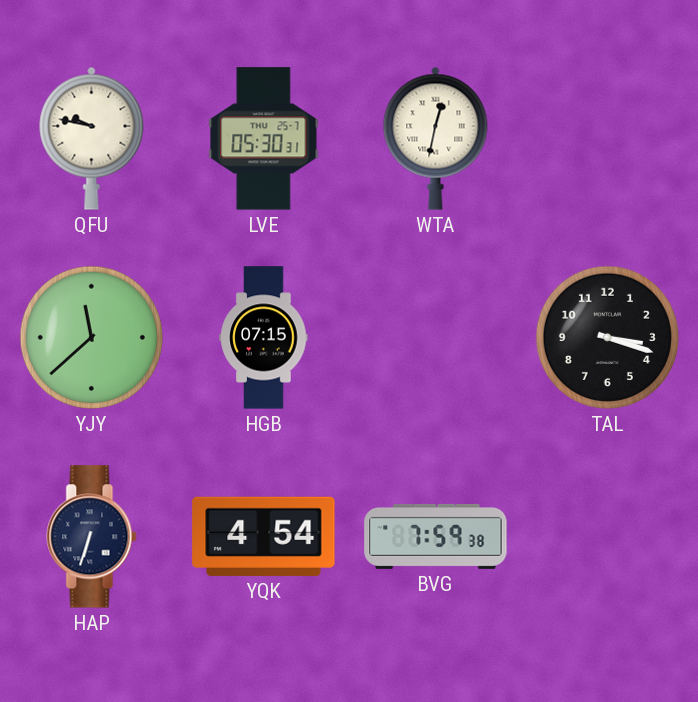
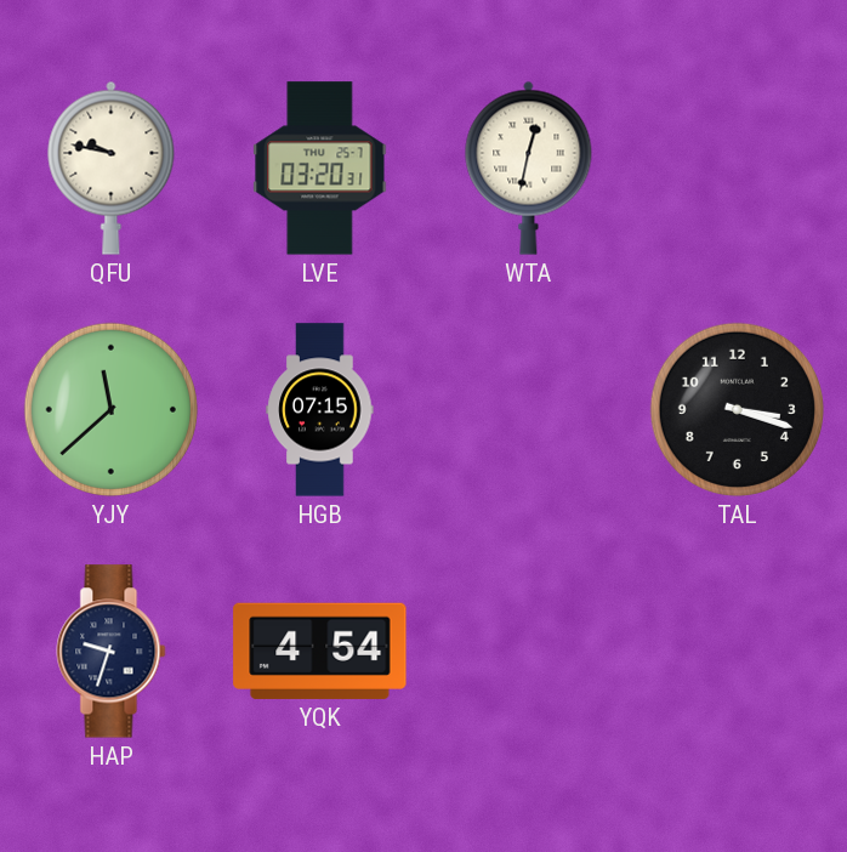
LVE: 05:30 -> 03:20
HAP: 6:33 -> 9:33
BVG: 7:59 -> none
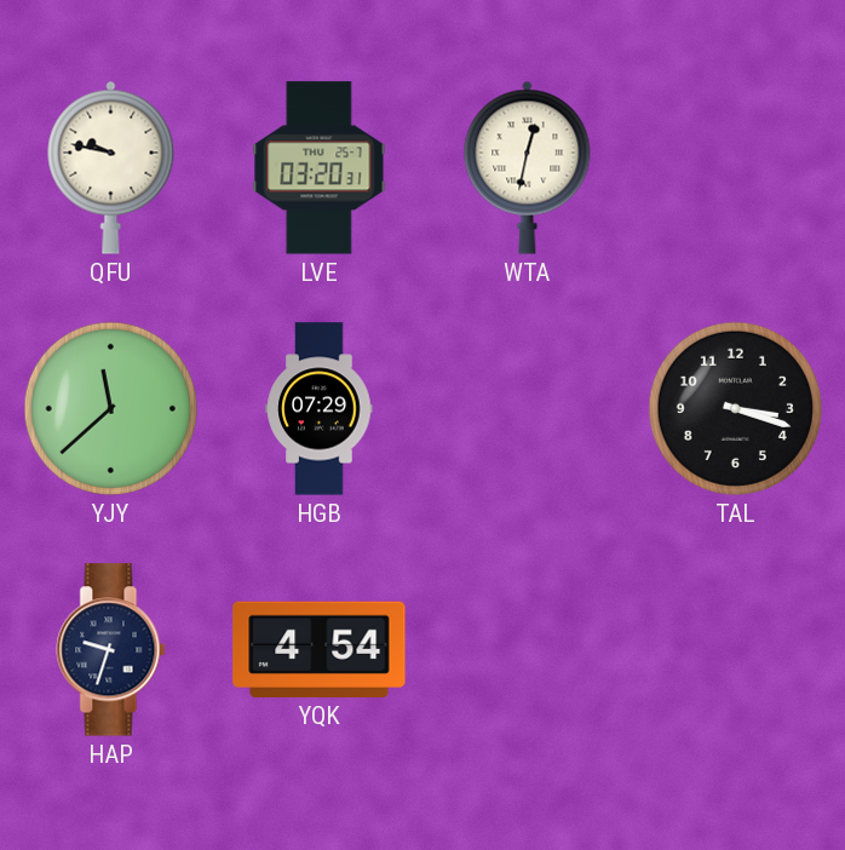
HGB: 07:15 -> 07:29
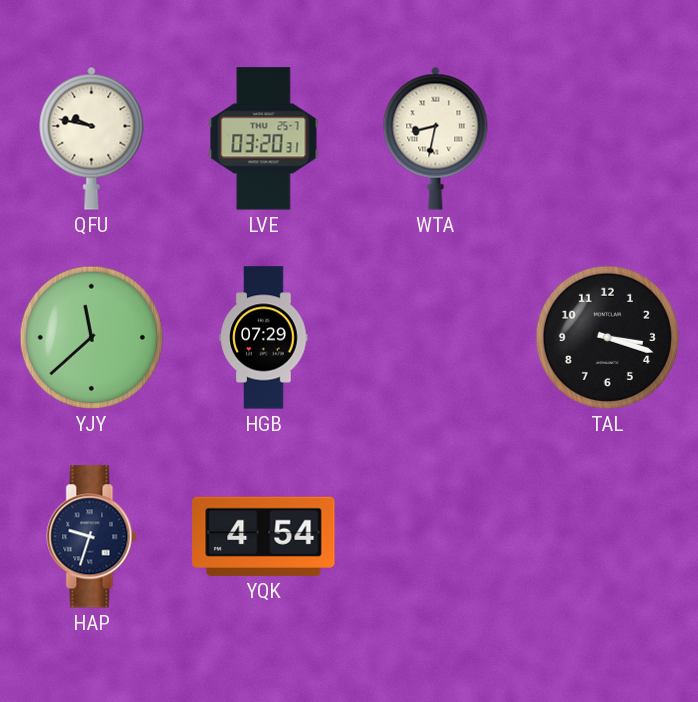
WTA: 12:32 -> 8:32
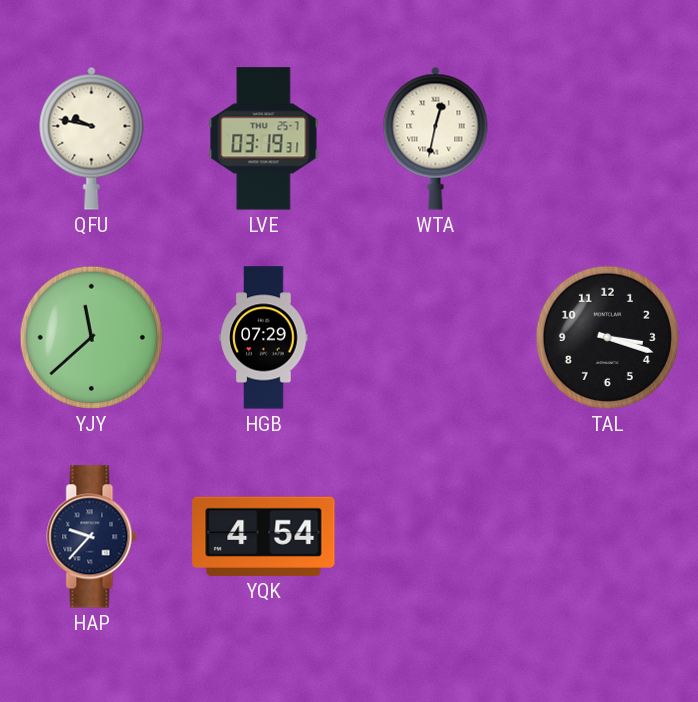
LVE: 03:20 -> 03:19
WTA: 8:32 -> 12:32
HAP: 9:33 -> 9:37
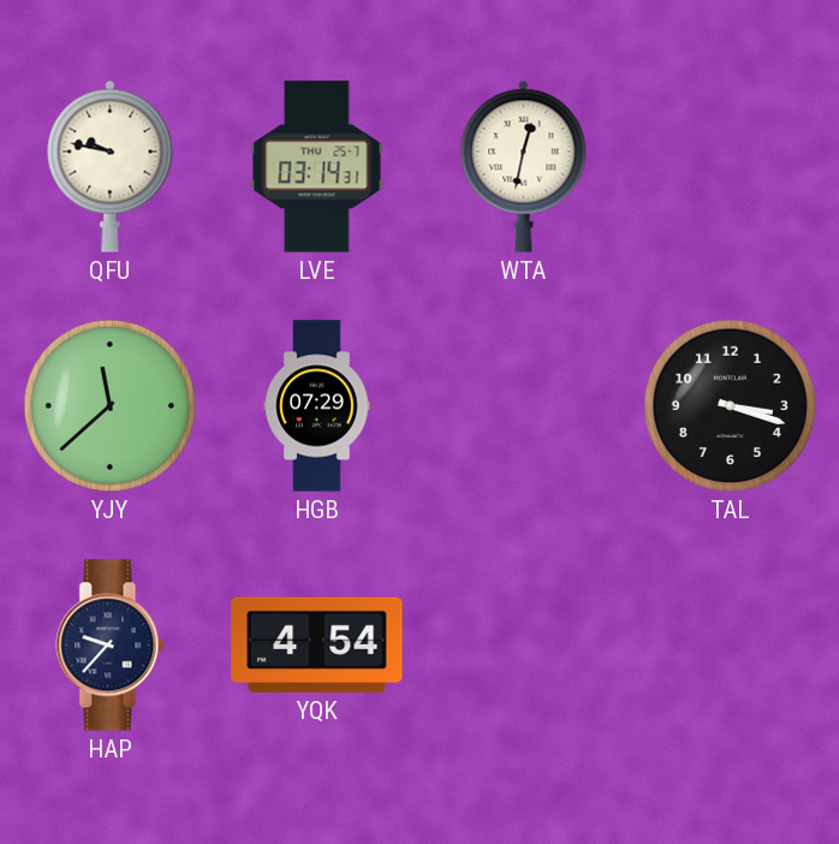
LVE: 03:19 -> 03:14
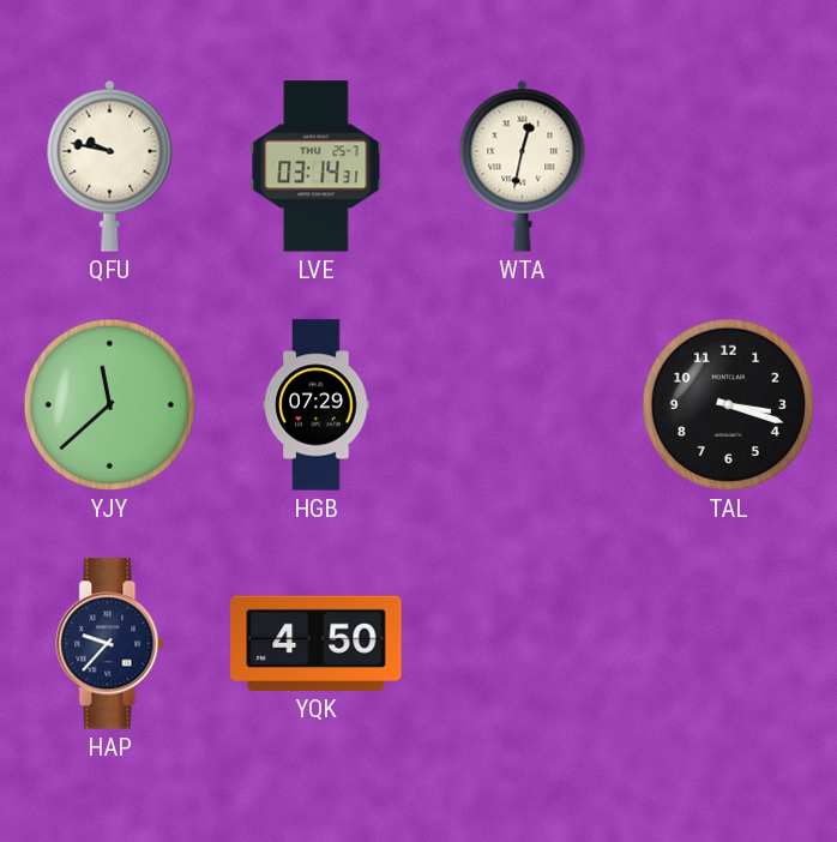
YQK: 4:54 -> 4:50
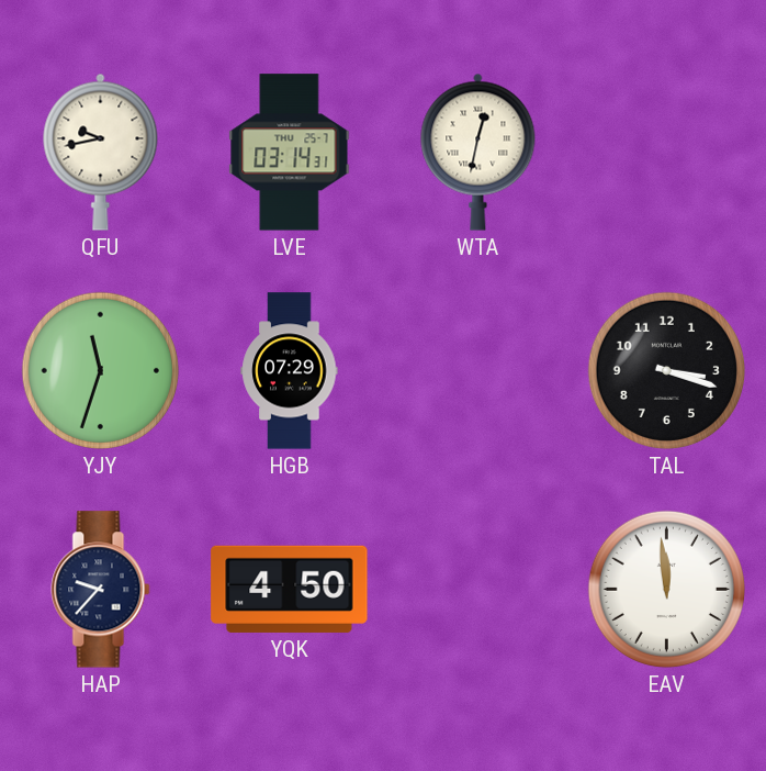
QFU: 9:47 -> 9:43
YJY: 11:38 -> 11:33
EAV: none -> 11:59
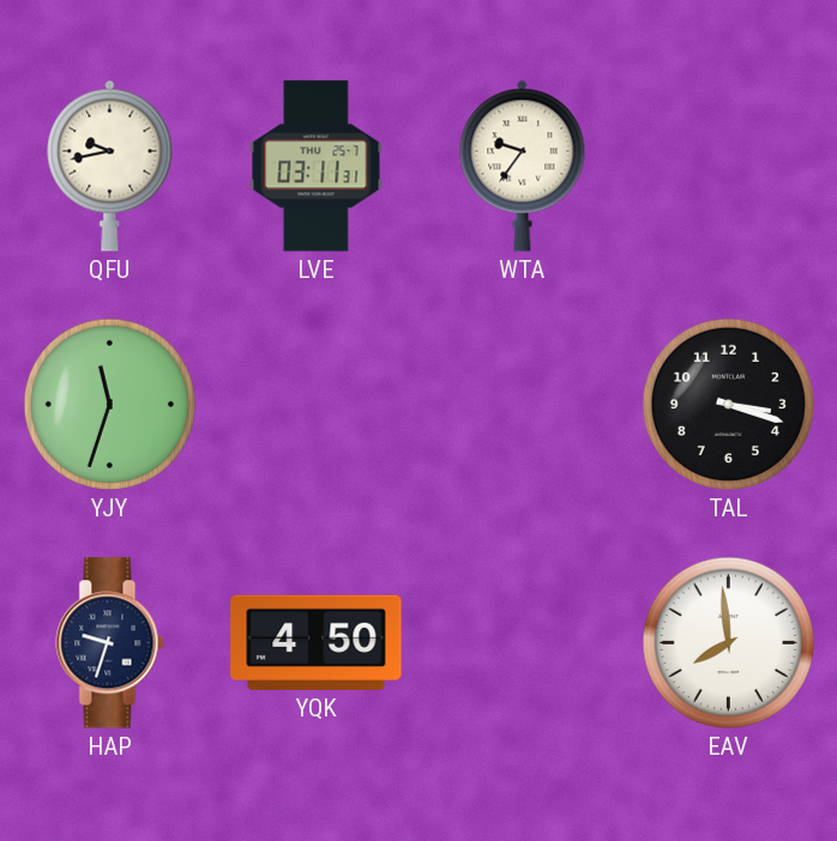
LVE: 03:14 -> 03:11
WTA: 12:32 -> 9:36
HGB: 07:29 -> none
HAP: 9:37 -> 9:33
EAV: 11:59 -> 7:59
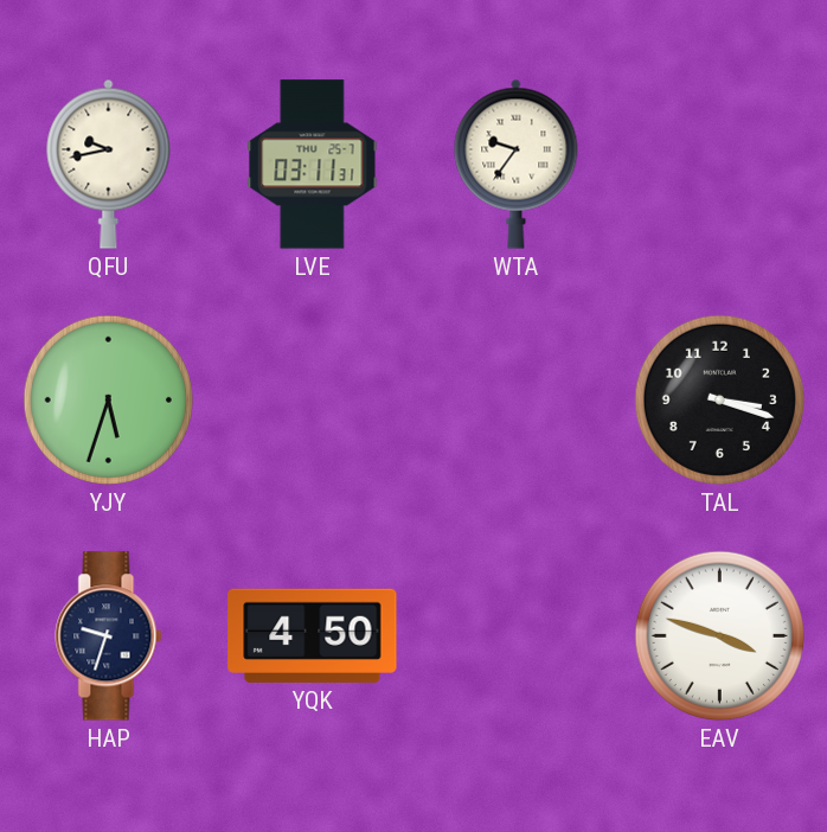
YJY: 11:33 -> 5:33
EAV: 7:59 -> 3:48
